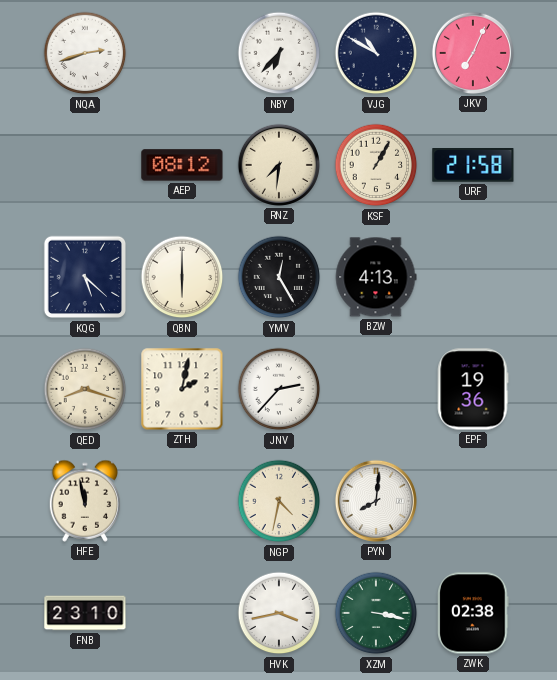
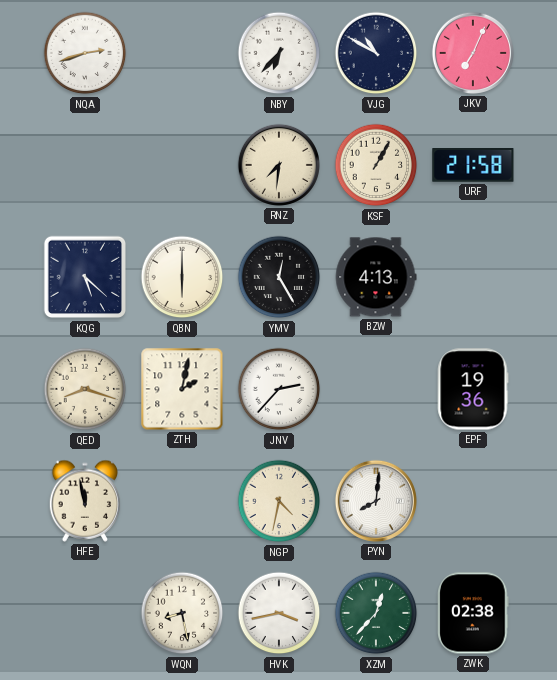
AEP: 08:12 -> none
FNB: 23:10 -> none
WQN: none -> 8:28
XZM: 3:17 -> 12:37
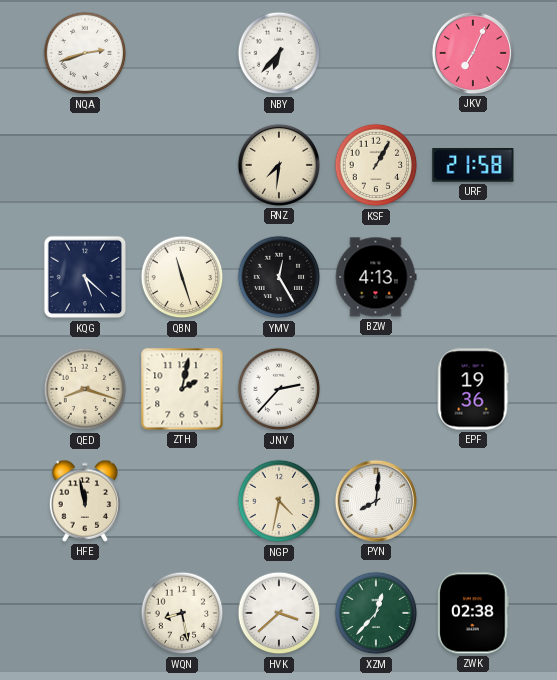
VJG: 10:50 -> none
QBN: 6:00 -> 11:27
HVK: 3:43 -> 3:38
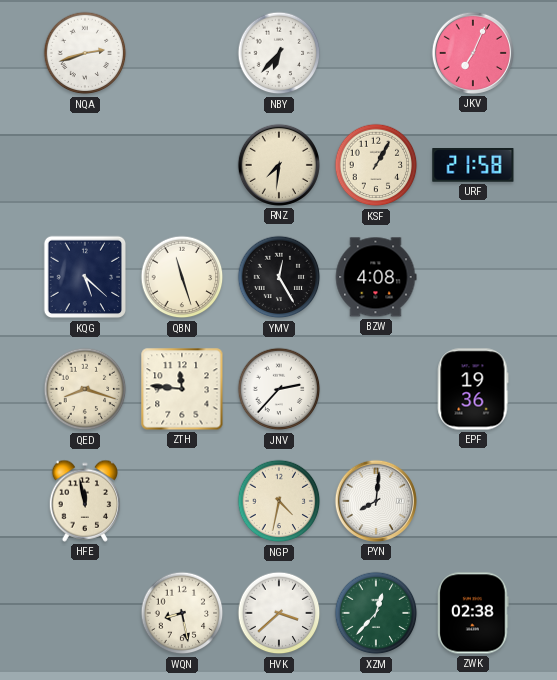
BZW: 4:13 -> 4:08
ZTH: 2:02 -> 11:46
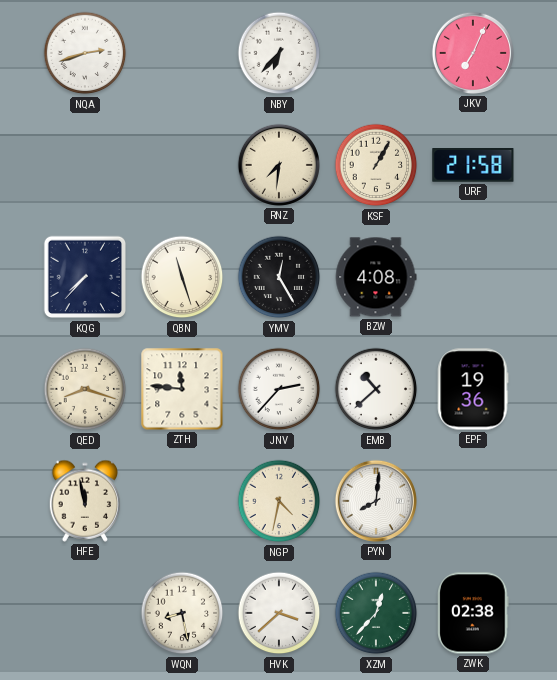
KQG: 5:22 -> 7:37
EMB: none -> 10:38
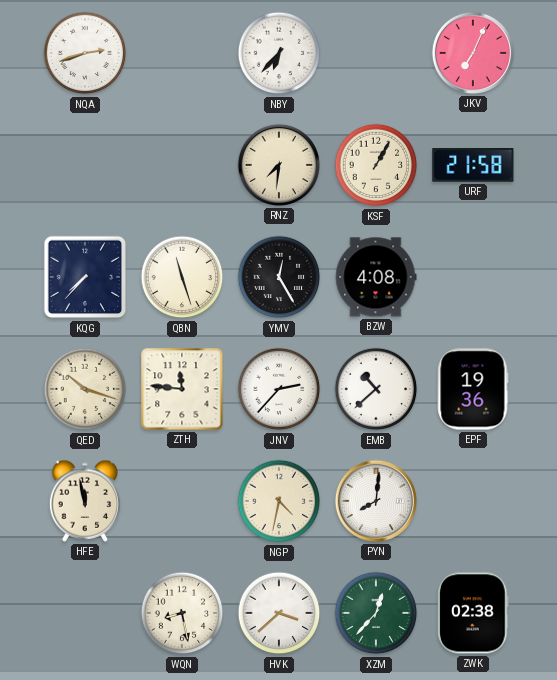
QED: 8:18 -> 10:18
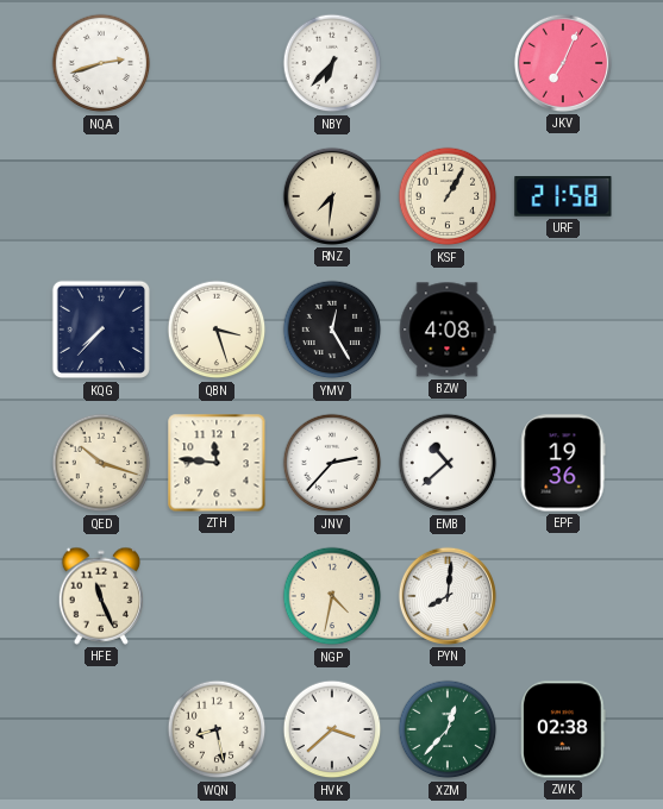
QBN: 11:27 -> 3:27
HFE: 11:58 -> 11:26
